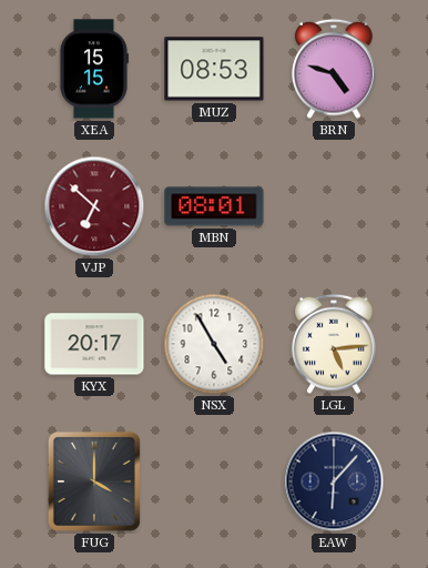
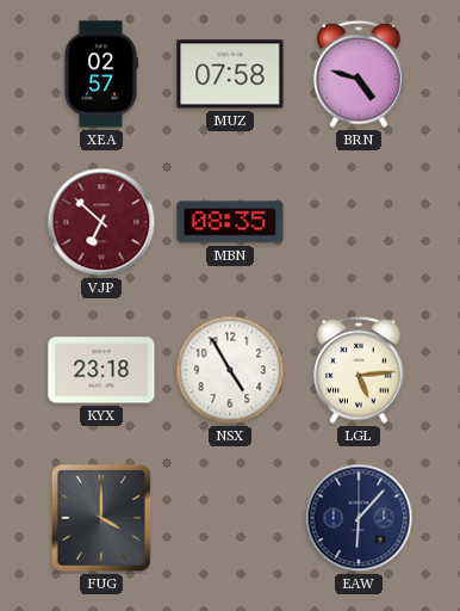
XEA: 15:15 -> 02:57
MUZ: 08:53 -> 07:58
MBN: 08:01 -> 08:35
KYX: 20:17 -> 23:18
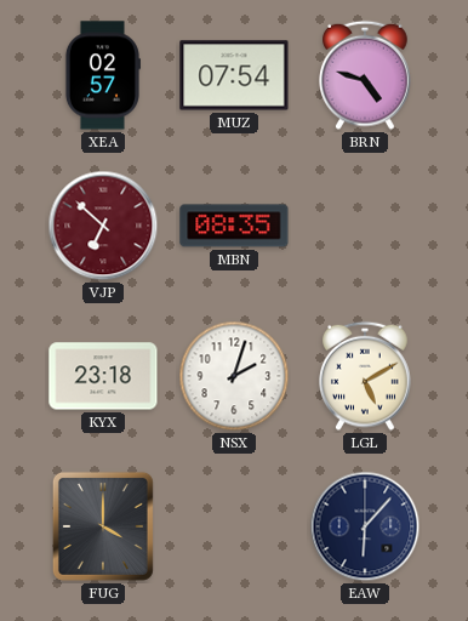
MUZ: 07:58 -> 07:54
NSX: 4:55 -> 2:03
LGL: 5:14 -> 5:10
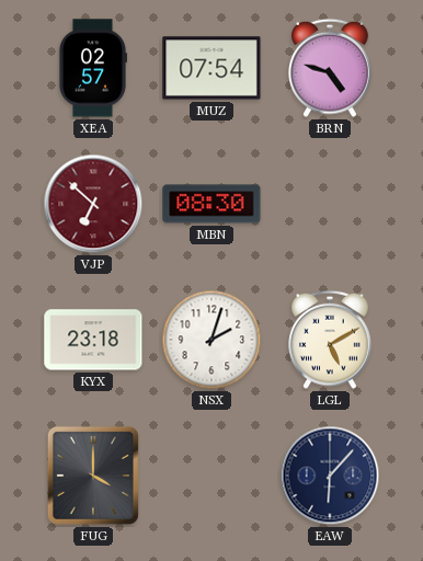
MBN: 08:35 -> 08:30
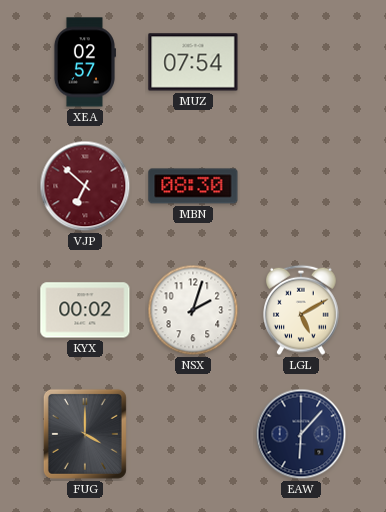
BRN: 4:48 -> none
KYX: 23:18 -> 00:02
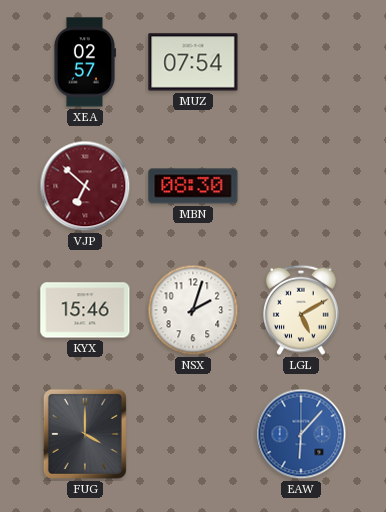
KYX: 00:02 -> 15:46
EAW dial: navy -> blue
